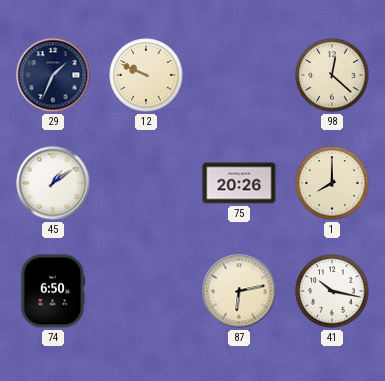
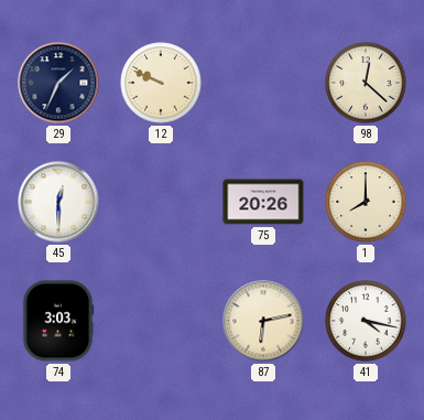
45: 1:09 -> 12:30
74: 6:50 -> 3:03
41: 10:17 -> 4:17
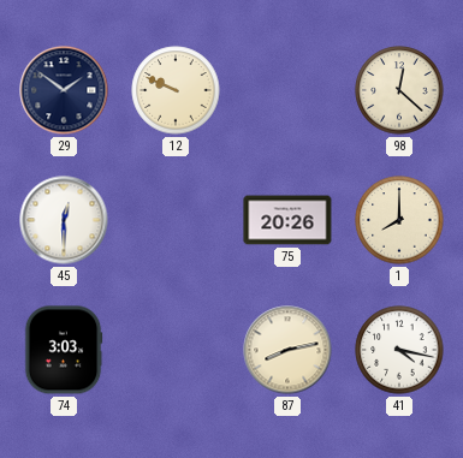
29: 1:34 -> 1:51
87: 6:13 -> 8:13
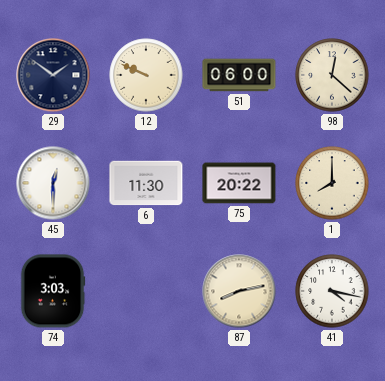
51: none -> 06:00
6: none -> 11:30
75: 20:26 -> 20:22
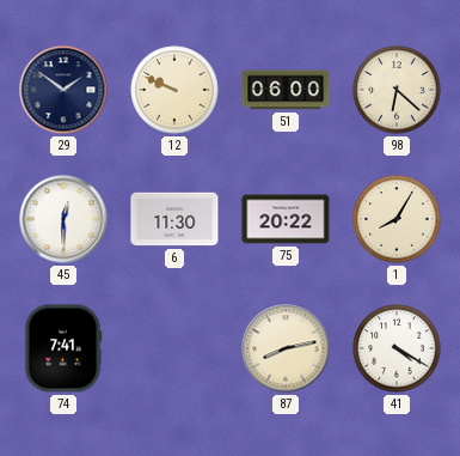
98: 12:22 -> 6:22
1: 8:00 -> 8:05
74: 3:03 -> 7:41
41: 4:17 -> 4:20
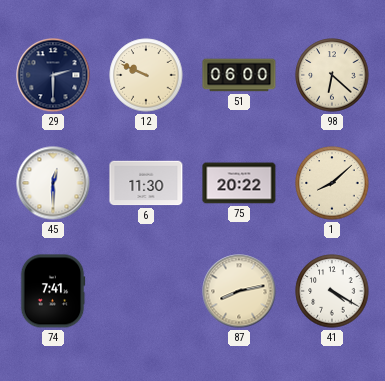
29: 1:51 -> 2:30
1: 8:05 -> 8:08
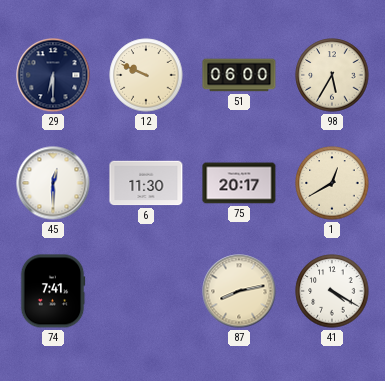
29: 2:30 -> 6:30
98: 6:22 -> 5:35
75: 20:22 -> 20:17
1: 8:08 -> 12:40
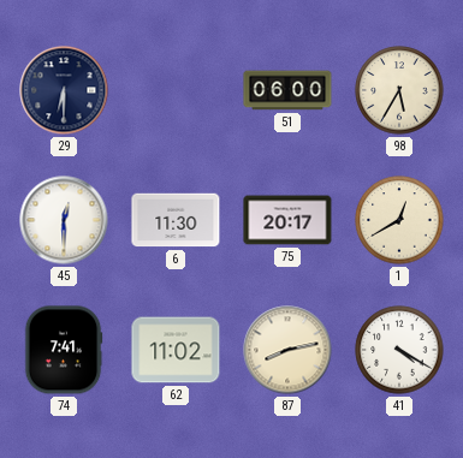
12: 9:49 -> none
62: none -> 11:02
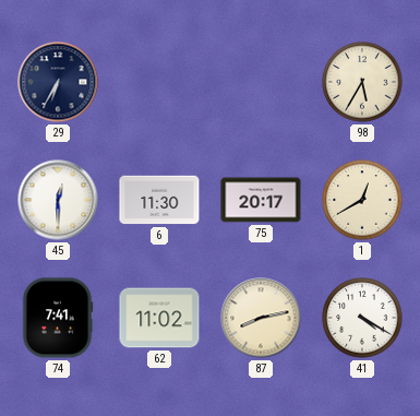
29: 6:30 -> 6:35
51: 06:00 -> none
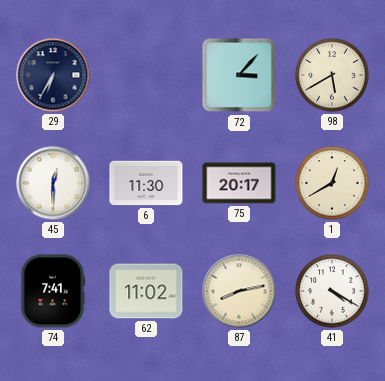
72: none -> 3:07
98: 5:35 -> 5:40
